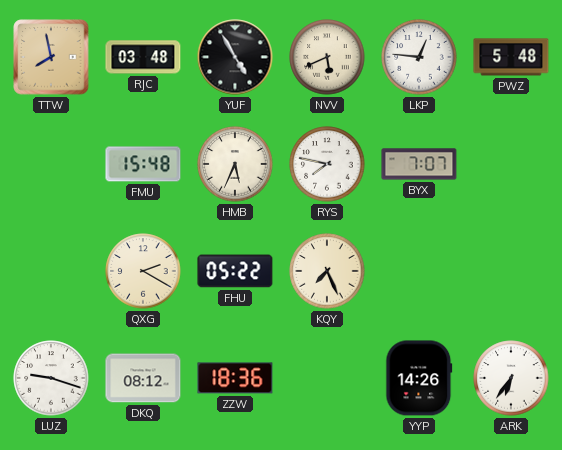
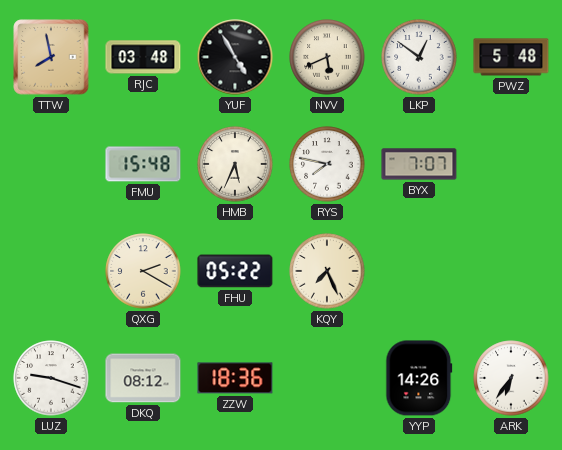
LKP: 12:46 -> 12:51
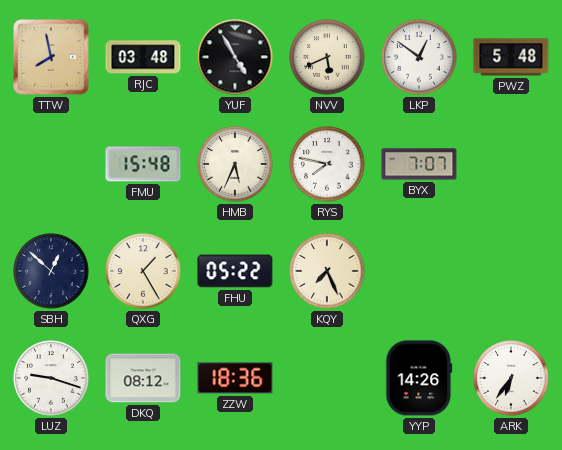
SBH: none -> 12:52
QXG: 2:20 -> 1:25
